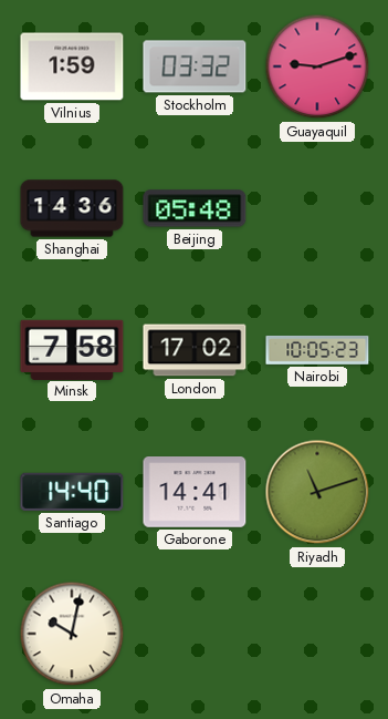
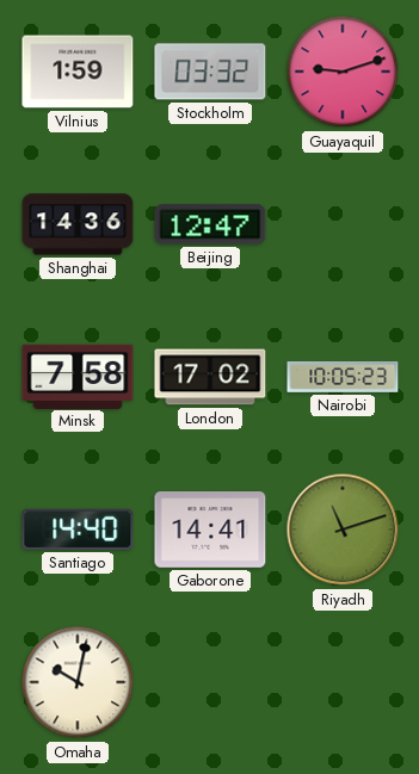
Beijing: 05:48 -> 12:47
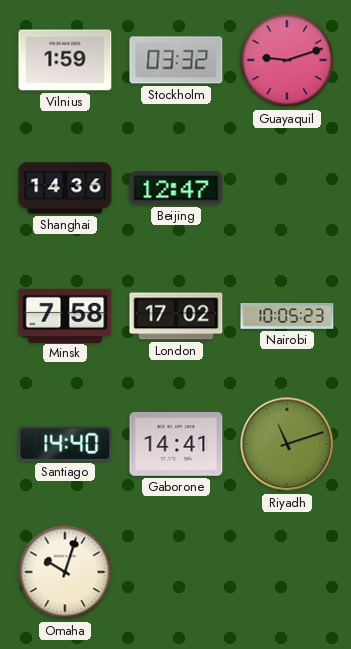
Omaha: 10:02 -> 10:03
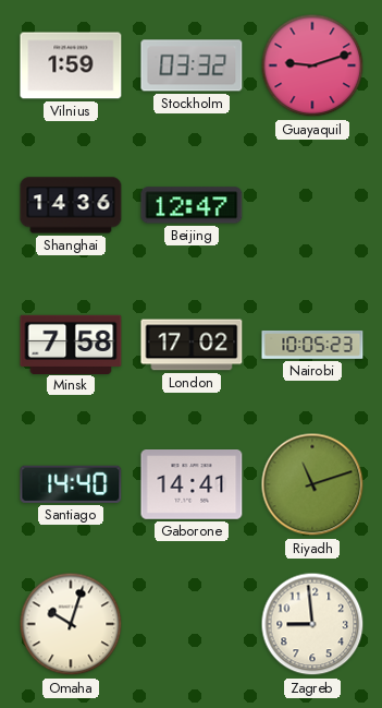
Zagreb: none -> 8:59
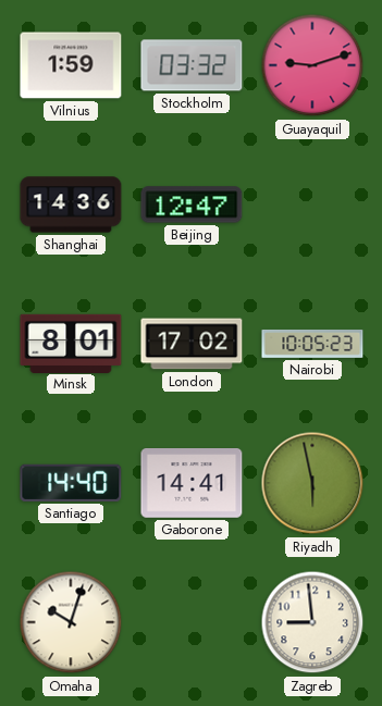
Minsk: 7:58 -> 8:01
Riyadh: 11:12 -> 5:58
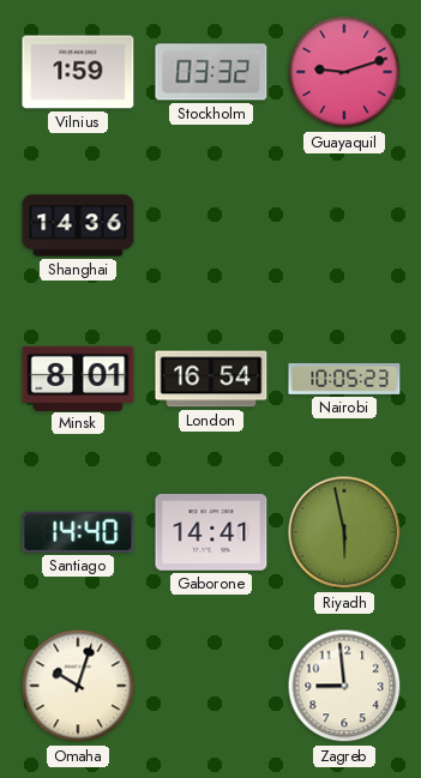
Beijing: 12:47 -> none
London: 17:02 -> 16:54
